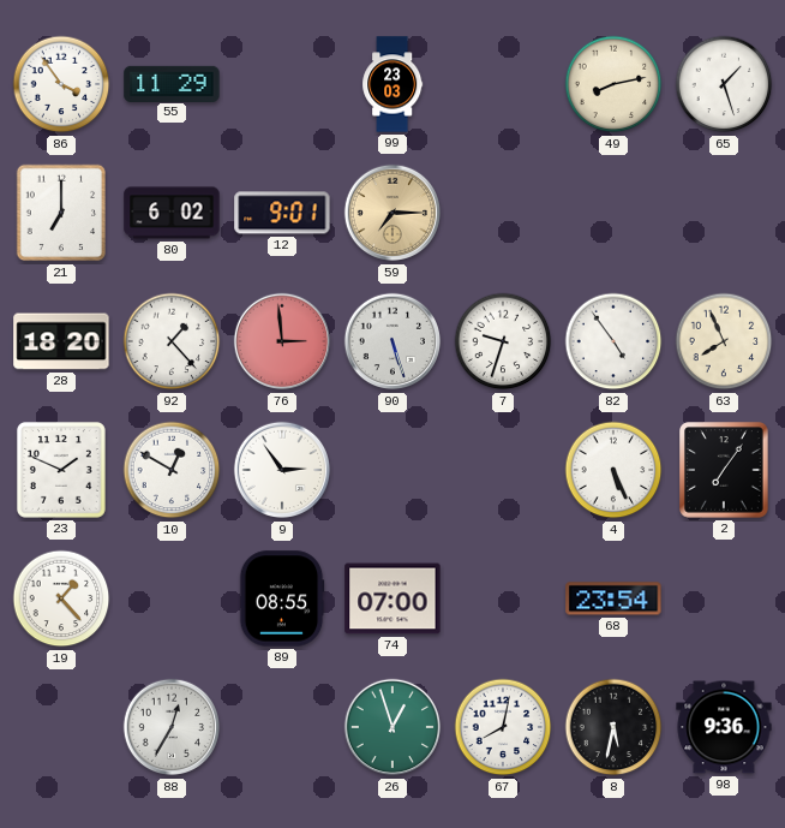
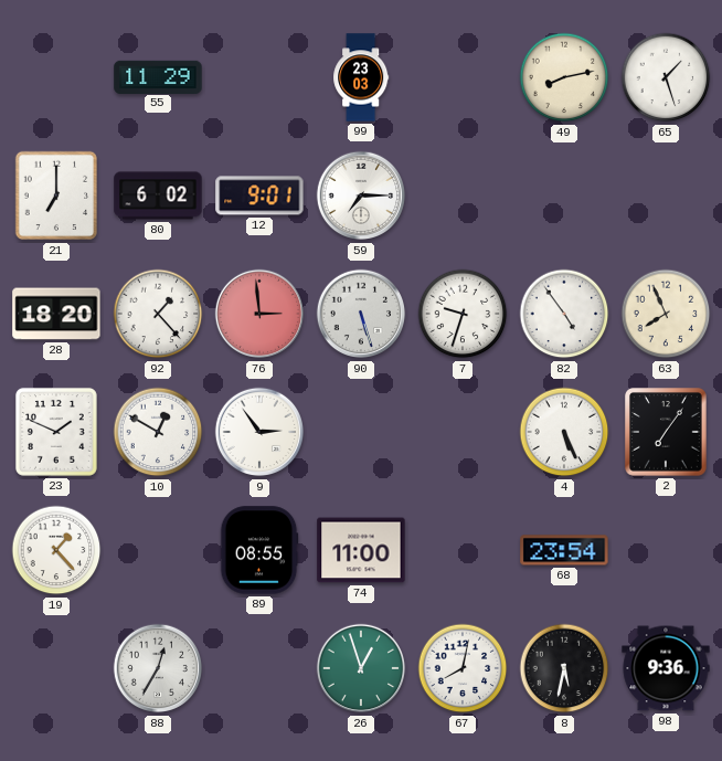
86: 3:54 -> none
59 dial: champagne -> white
74: 07:00 -> 11:00
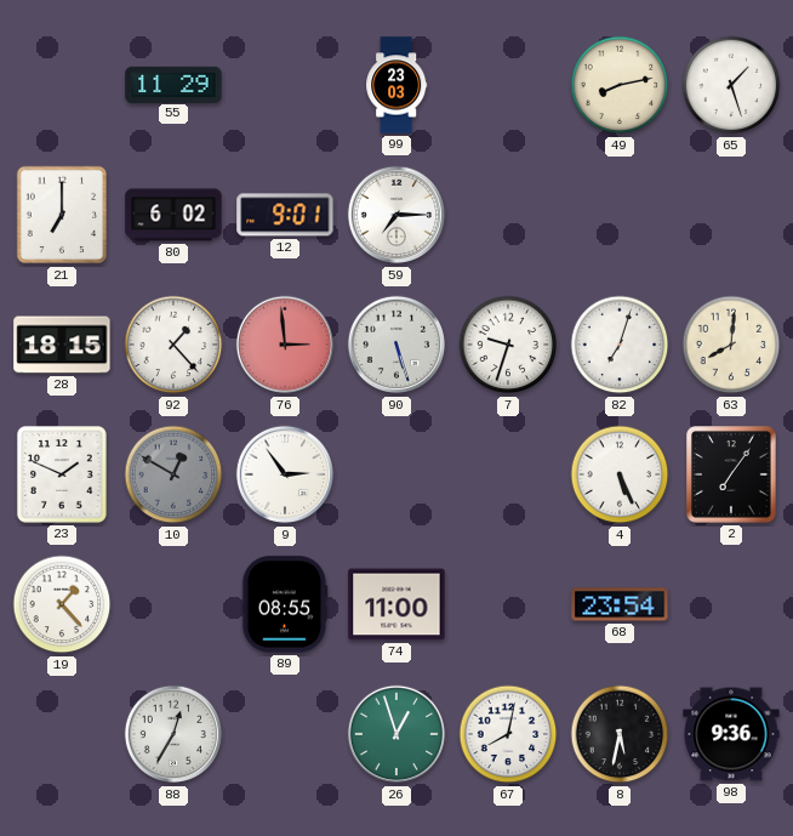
28: 18:20 -> 18:15
82: 4:54 -> 7:03
63: 7:56 -> 8:01
10 dial: white -> grey
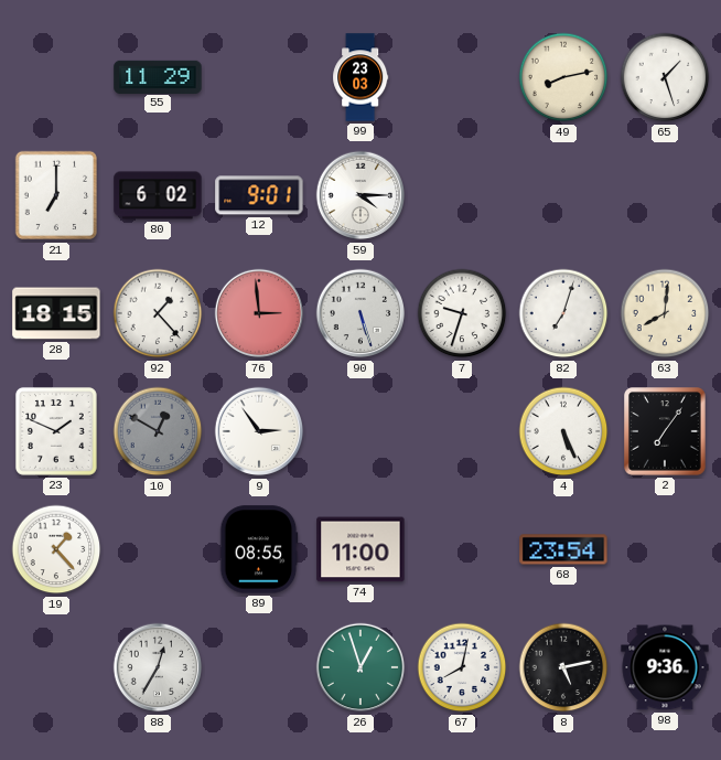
59: 7:15 -> 4:15
8: 5:32 -> 5:13
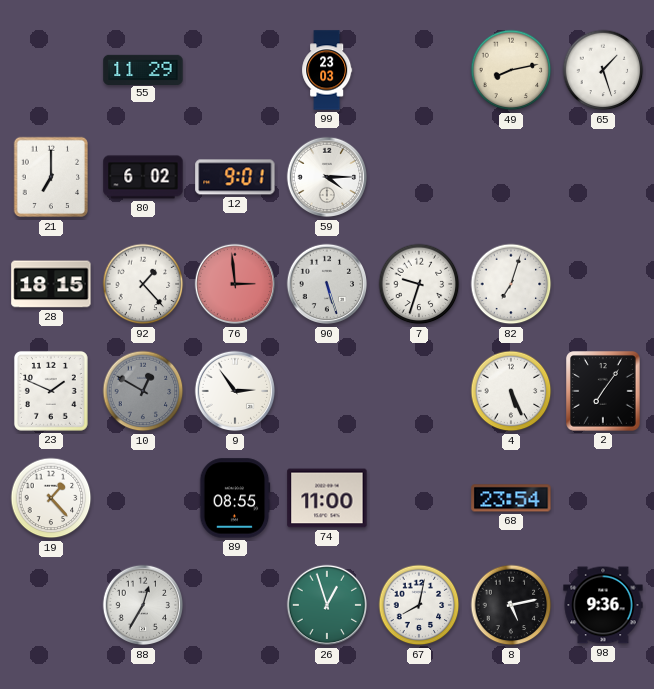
63: 8:01 -> none
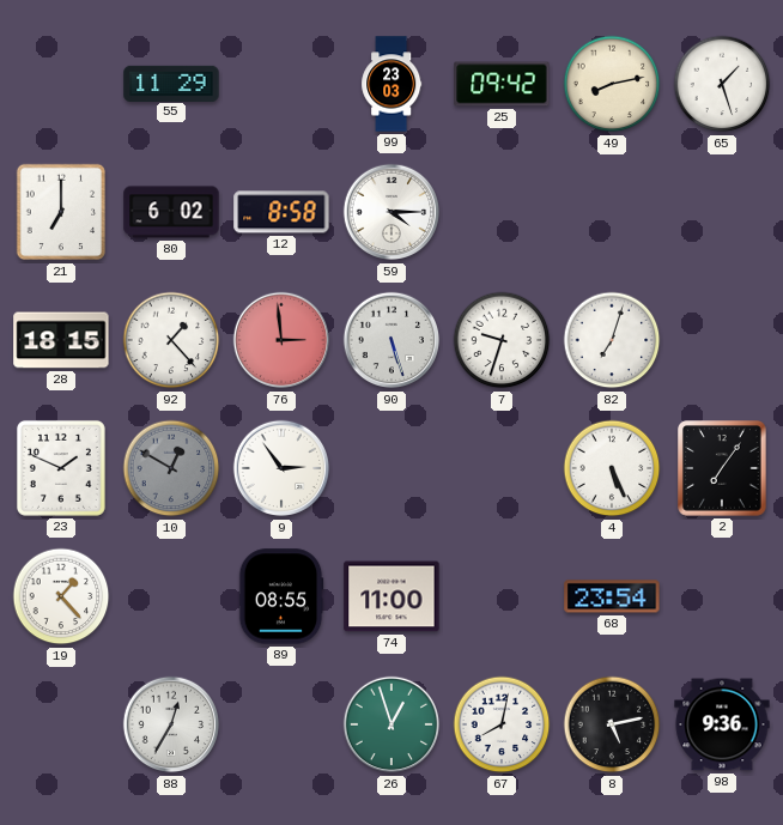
25: none -> 09:42
12: 9:01 -> 8:58
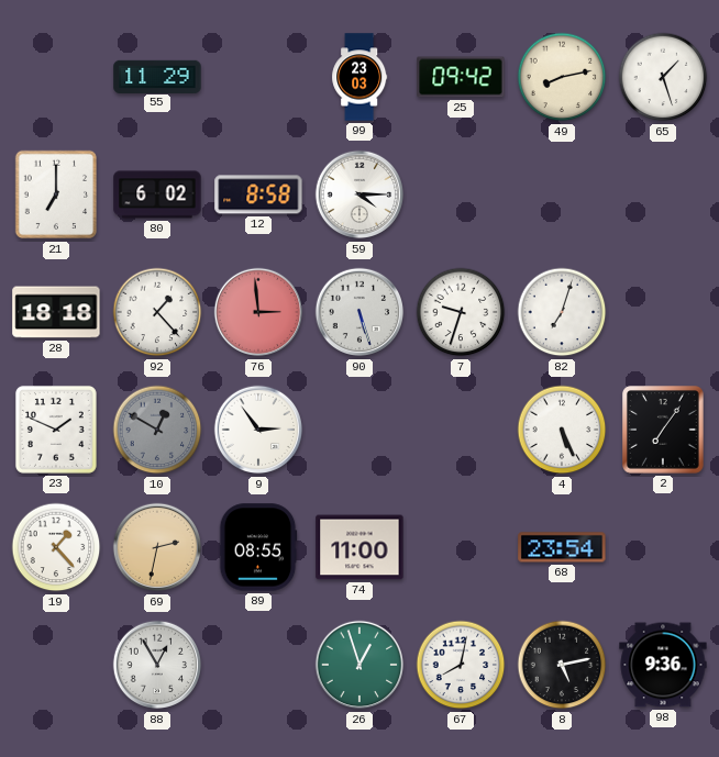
28: 18:15 -> 18:18
69: none -> 2:32
88: 12:35 -> 12:55
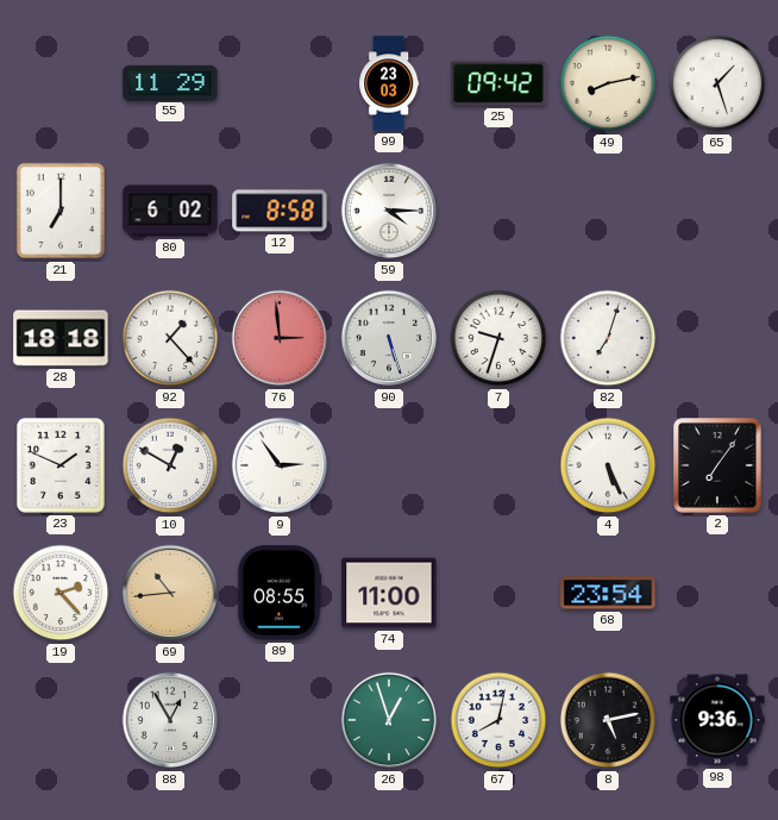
10 dial: grey -> white
19: 1:23 -> 2:23
69: 2:32 -> 10:44
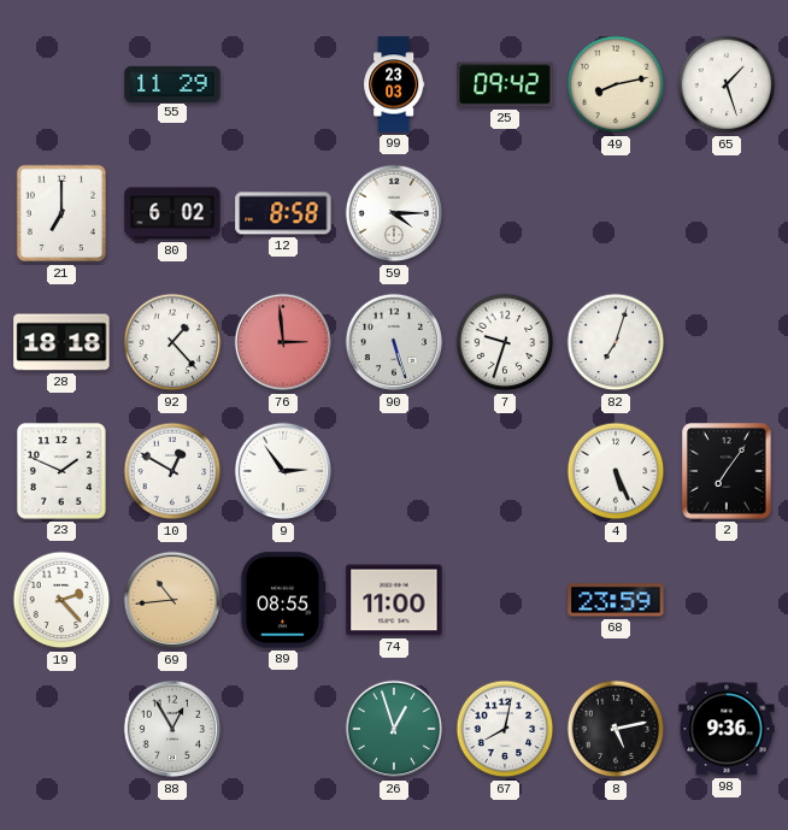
68: 23:54 -> 23:59
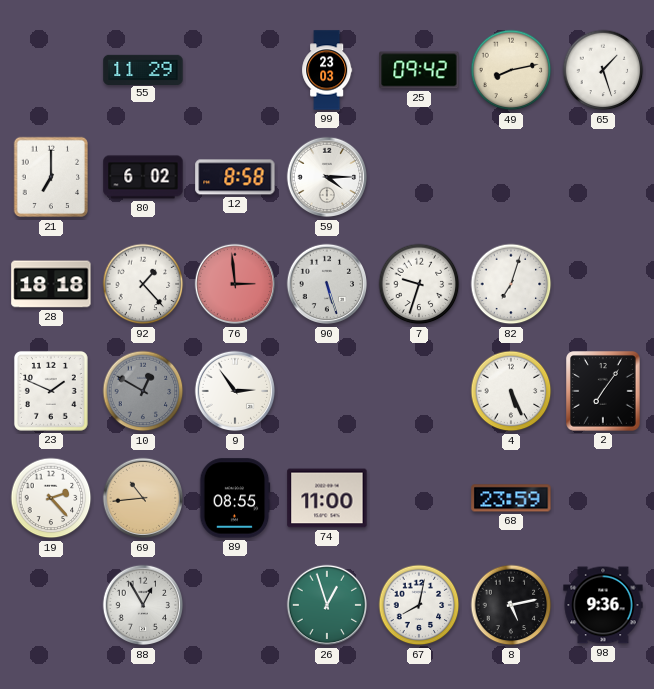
10 dial: white -> grey
